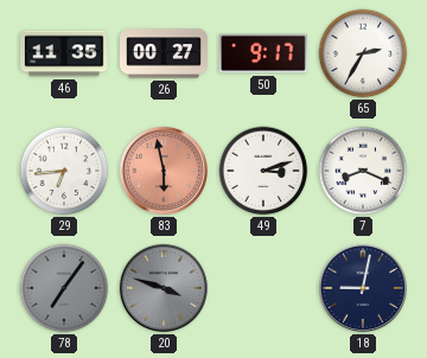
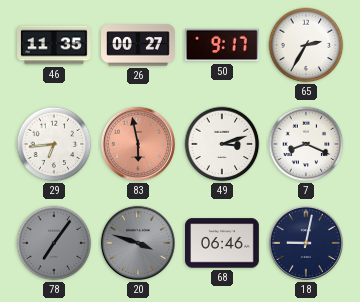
68: none -> 06:46
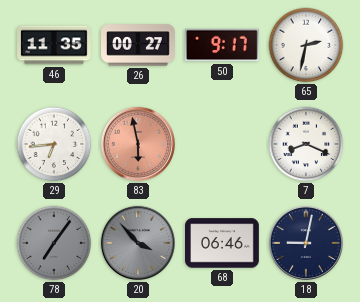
65: 2:35 -> 2:32
49: 3:12 -> none
20: 3:48 -> 3:53
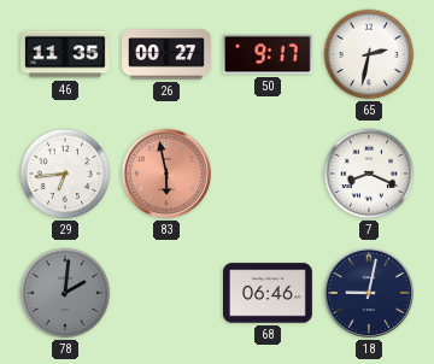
78: 7:06 -> 2:01
20: 3:53 -> none
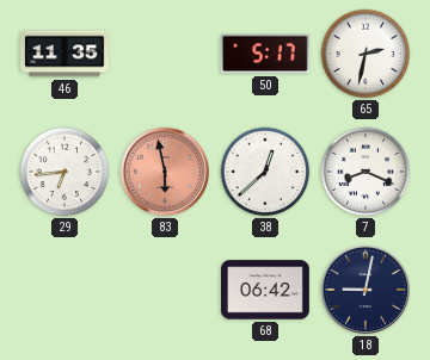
26: 00:27 -> none
50: 9:17 -> 5:17
38: none -> 12:38
78: 2:01 -> none
68: 06:46 -> 06:42
